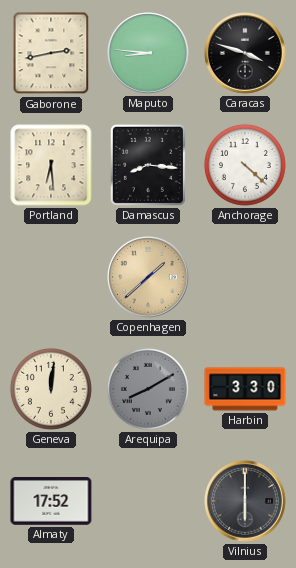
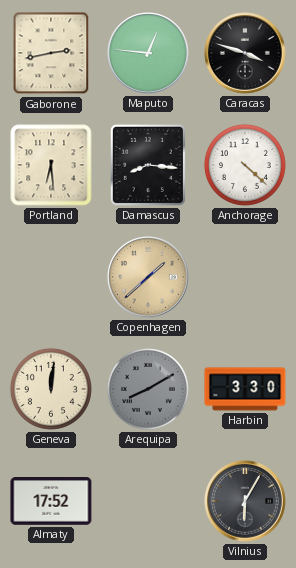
Maputo: 8:46 -> 12:46
Vilnius: 6:00 -> 6:05
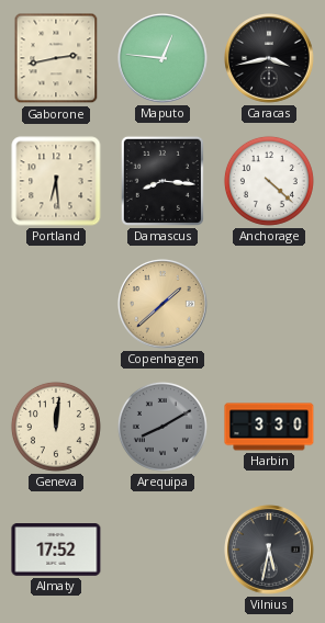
Caracas: 3:48 -> 3:43
Vilnius: 6:05 -> 5:32
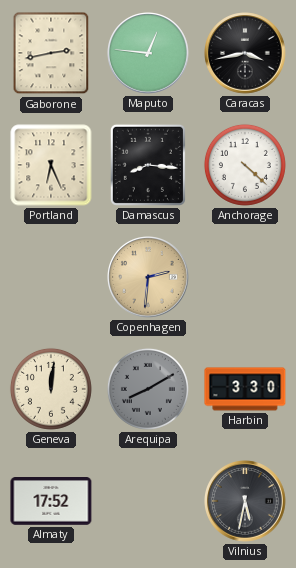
Portland: 6:29 -> 6:26
Copenhagen: 1:38 -> 2:31
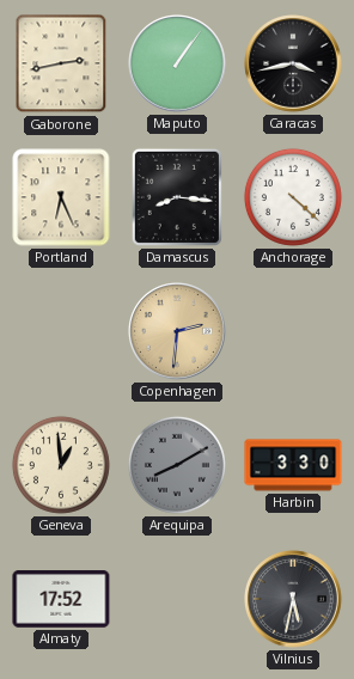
Maputo: 12:46 -> 1:06
Geneva: 12:01 -> 12:59
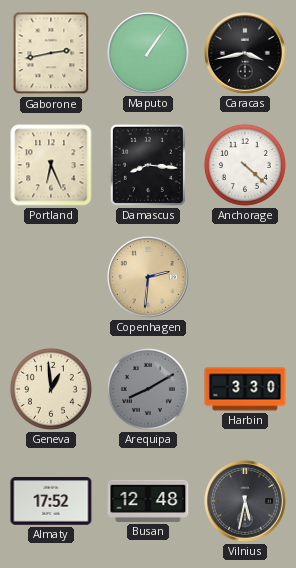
Busan: none -> 12:48
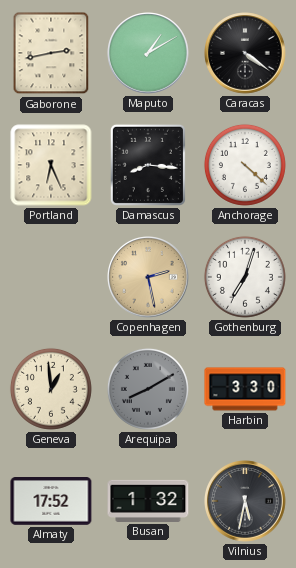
Maputo: 1:06 -> 1:10
Caracas: 3:43 -> 4:21
Copenhagen: 2:31 -> 2:28
Gothenburg: none -> 7:03
Busan: 12:48 -> 1:32
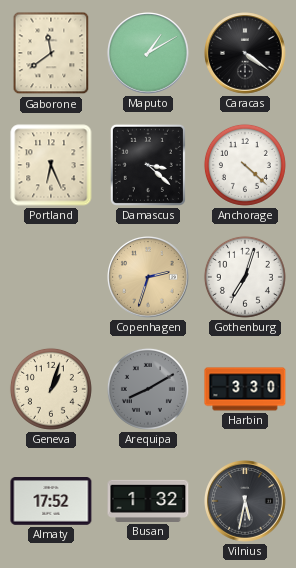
Gaborone: 2:43 -> 11:39
Damascus: 8:16 -> 3:22
Copenhagen: 2:28 -> 2:33
Geneva: 12:59 -> 1:03
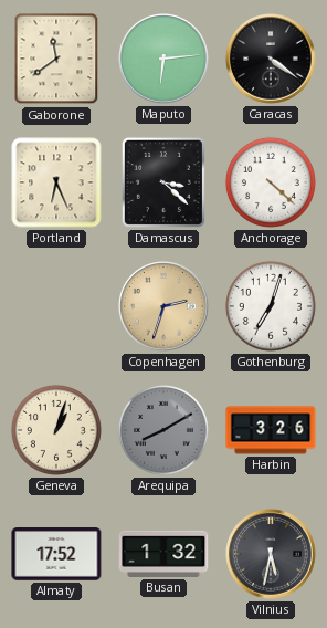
Maputo: 1:10 -> 6:14
Harbin: 3:30 -> 3:26
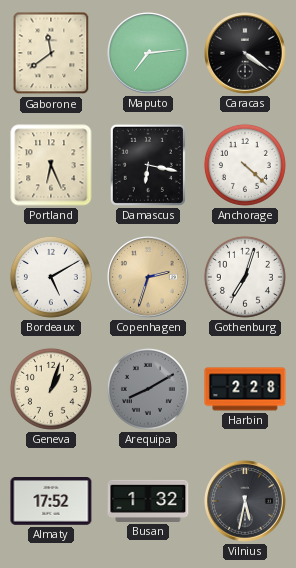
Maputo: 6:14 -> 7:14
Damascus: 3:22 -> 6:17
Bordeaux: none -> 5:10
Harbin: 3:26 -> 2:28
